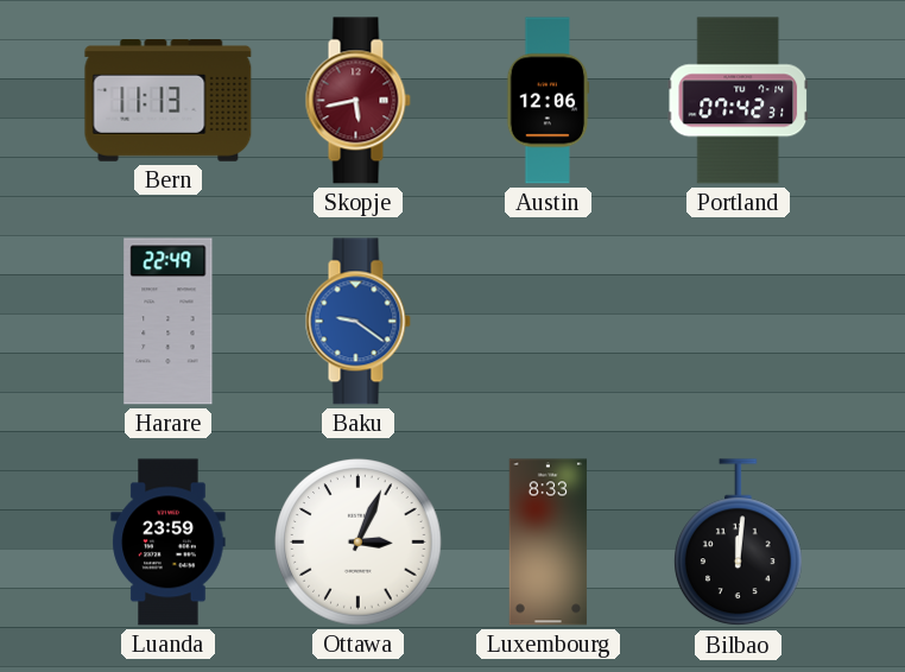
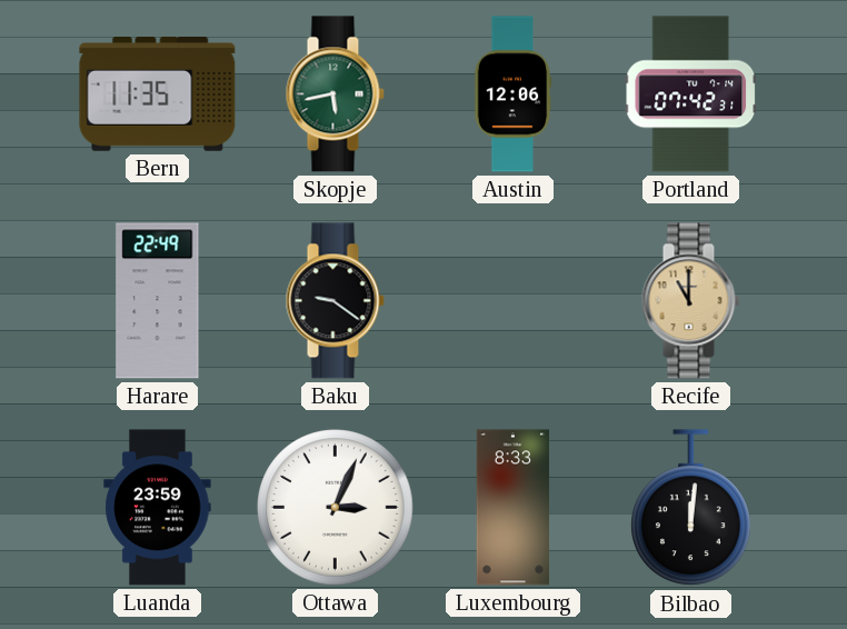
Bern: 11:13 -> 11:35
Skopje dial: burgundy -> green
Baku dial: blue -> black
Recife: none -> 11:00
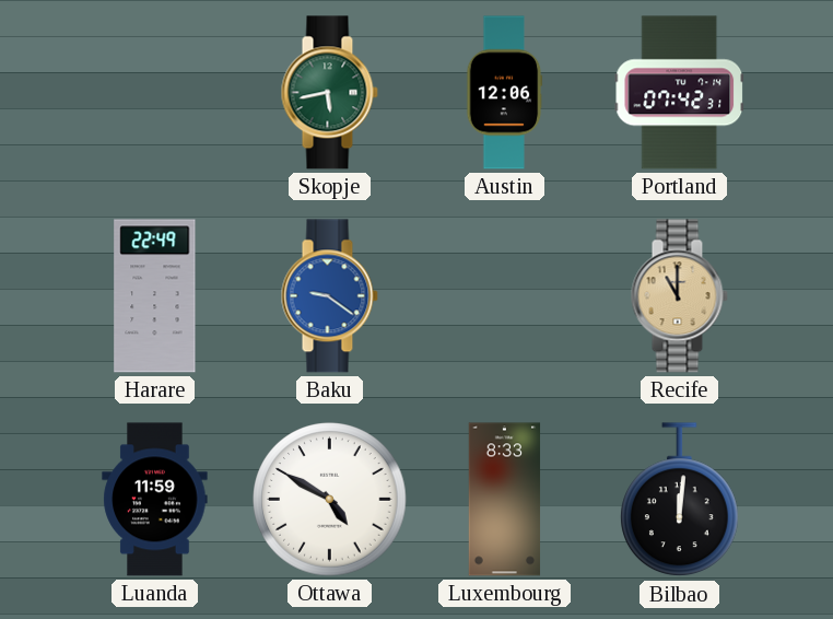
Bern: 11:35 -> none
Baku dial: black -> blue
Luanda: 23:59 -> 11:59
Ottawa: 3:04 -> 4:50
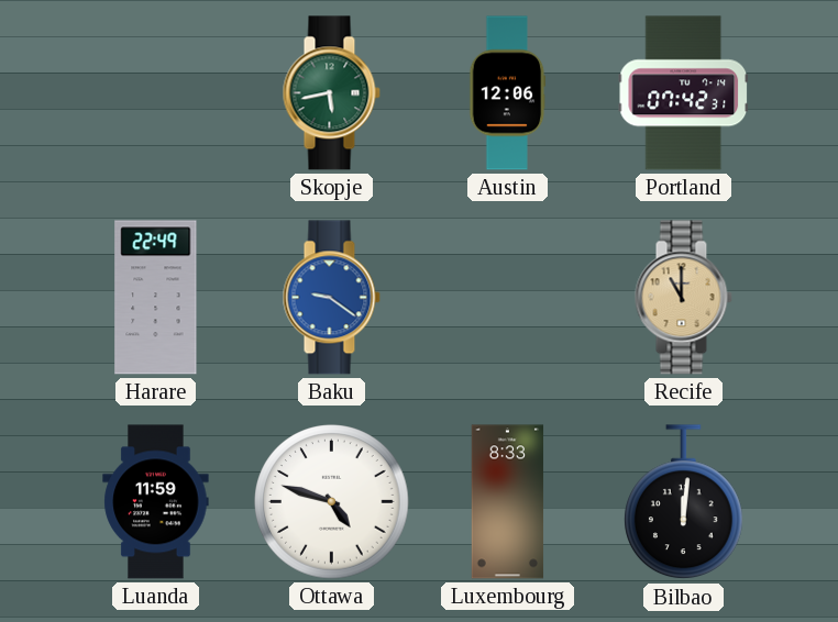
Ottawa: 4:50 -> 4:48
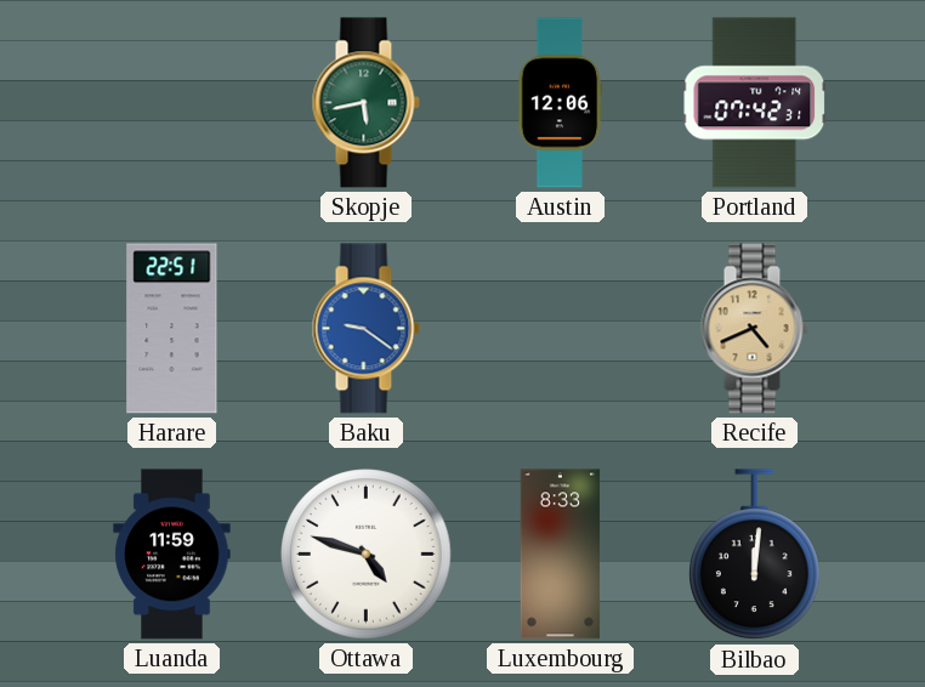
Harare: 22:49 -> 22:51
Recife: 11:00 -> 4:41
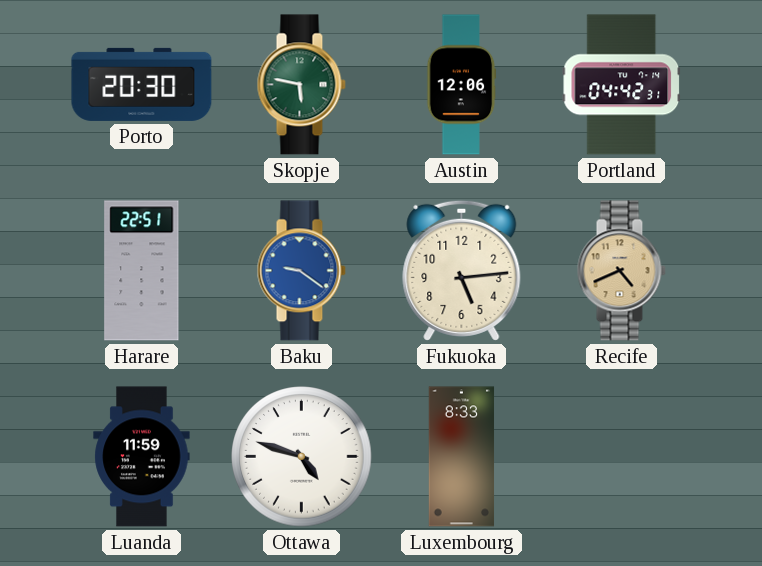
Porto: none -> 20:30
Skopje: 5:43 -> 5:47
Portland: 07:42 -> 04:42
Fukuoka: none -> 5:14
Bilbao: 12:01 -> none
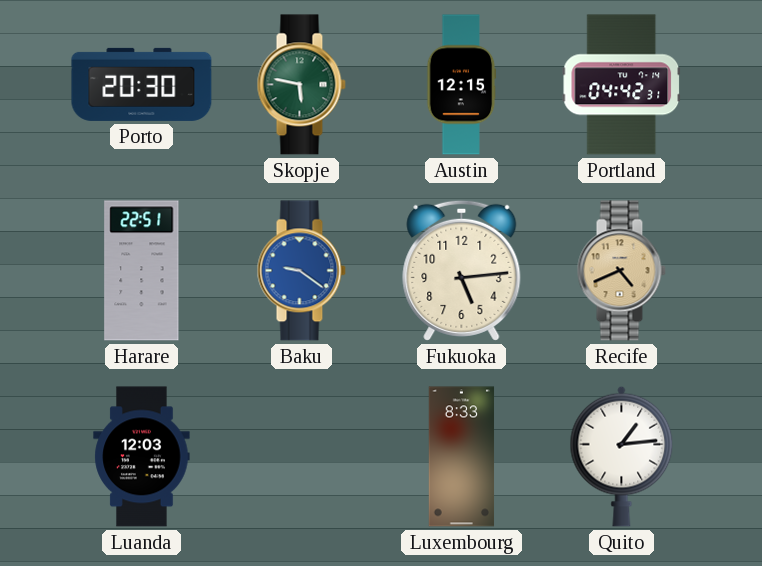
Austin: 12:06 -> 12:15
Luanda: 11:59 -> 12:03
Ottawa: 4:48 -> none
Quito: none -> 1:14
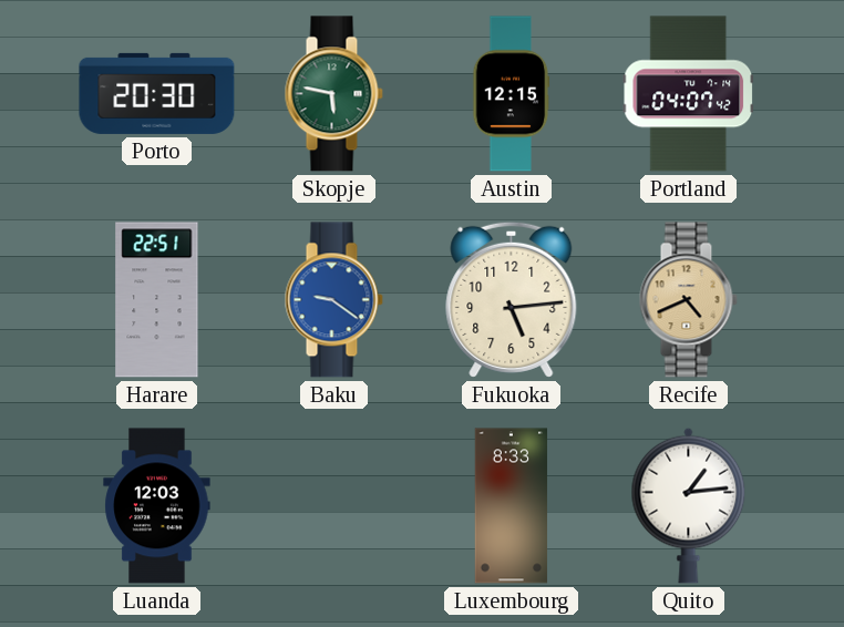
Portland: 04:42 -> 04:07
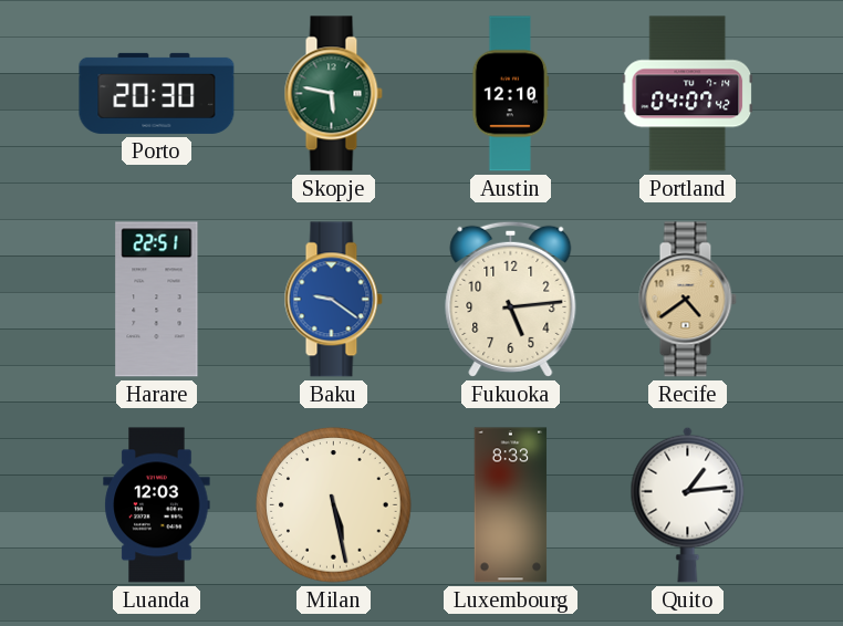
Austin: 12:15 -> 12:10
Recife: 4:41 -> 4:39
Milan: none -> 5:28
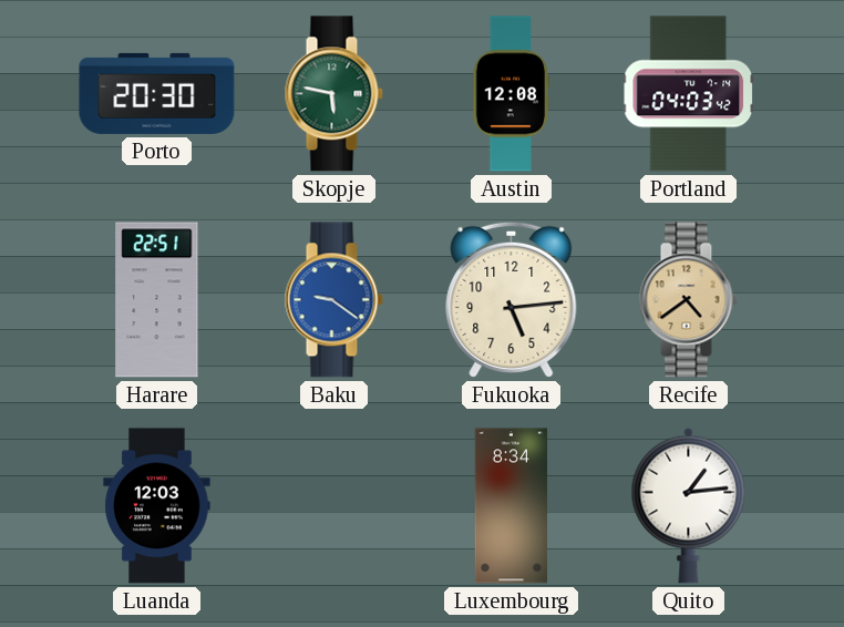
Austin: 12:10 -> 12:08
Portland: 04:07 -> 04:03
Milan: 5:28 -> none
Luxembourg: 8:33 -> 8:34
